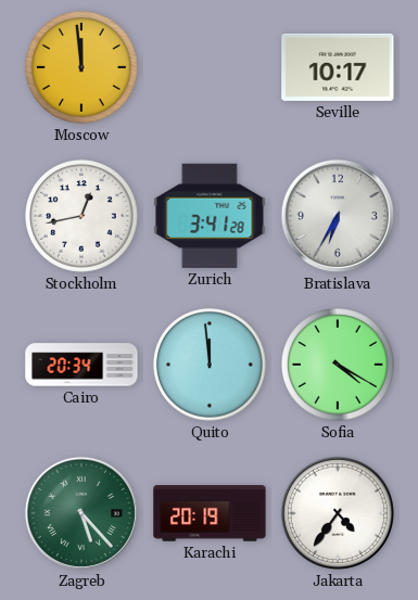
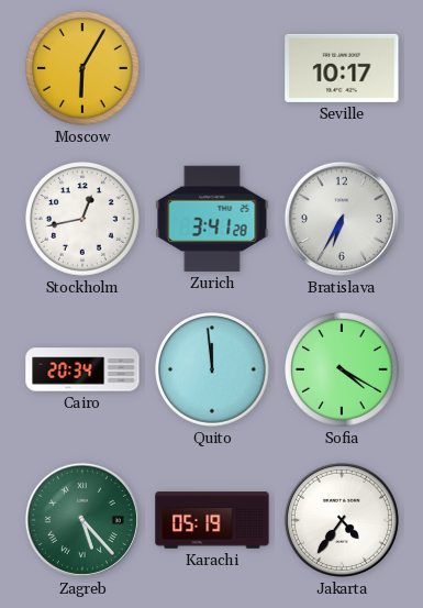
Moscow: 11:59 -> 6:05
Karachi: 20:19 -> 05:19
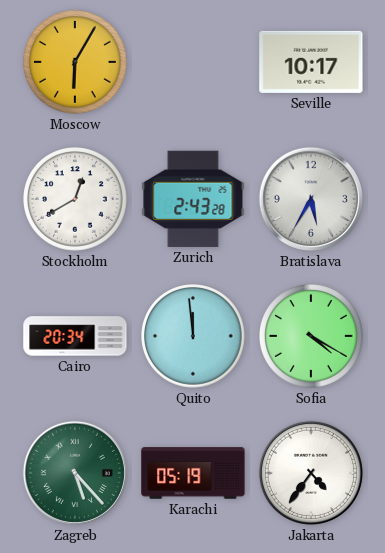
Stockholm: 12:43 -> 12:40
Zurich: 3:41 -> 2:43
Bratislava: 6:35 -> 5:35
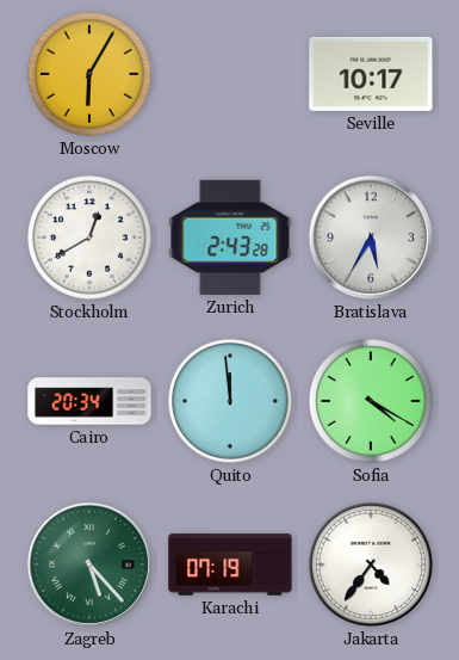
Karachi: 05:19 -> 07:19
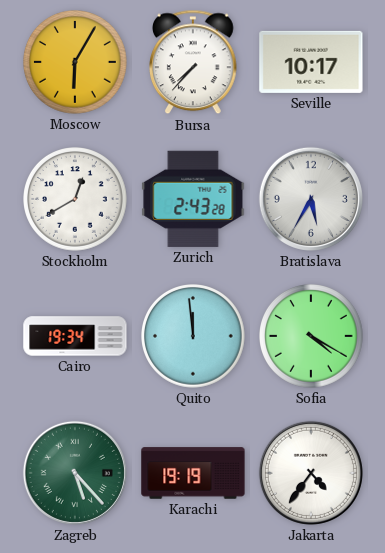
Bursa: none -> 7:37
Cairo: 20:34 -> 19:34
Karachi: 07:19 -> 19:19
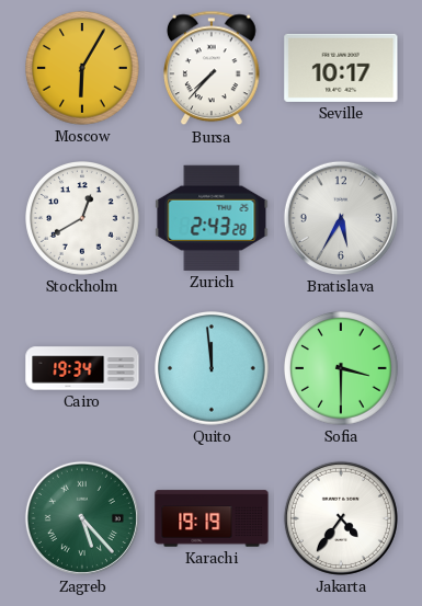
Sofia: 4:20 -> 3:30
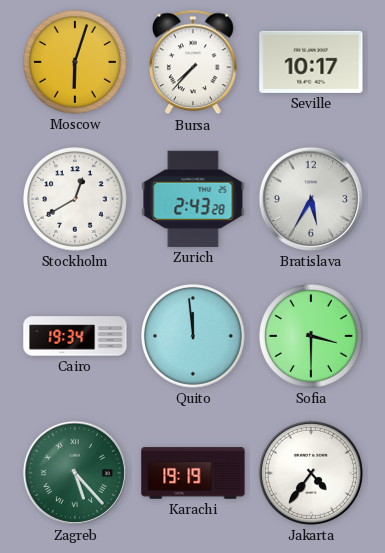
Moscow: 6:05 -> 6:03
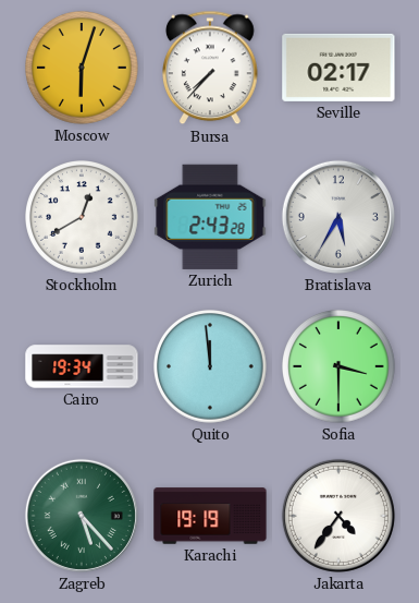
Seville: 10:17 -> 02:17
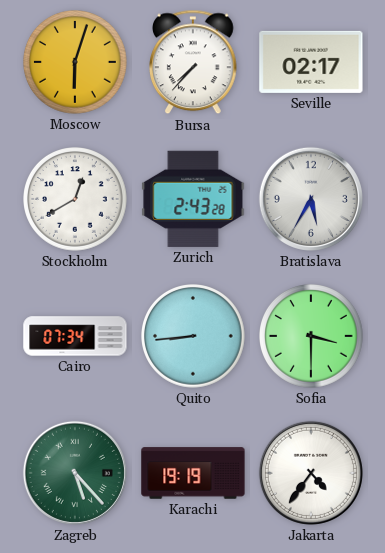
Cairo: 19:34 -> 07:34
Quito: 11:59 -> 8:44
